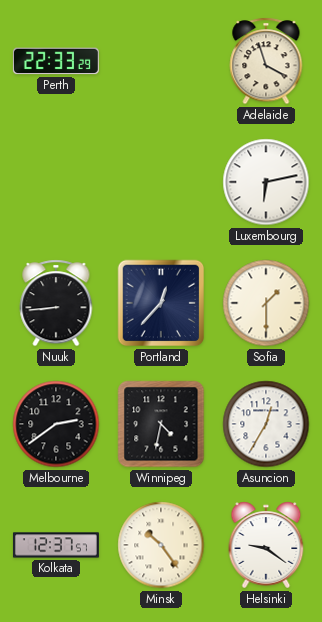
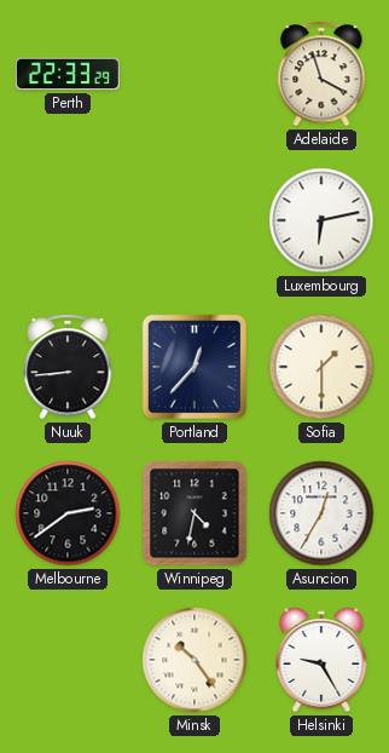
Kolkata: 12:37 -> none
Helsinki: 9:21 -> 9:25
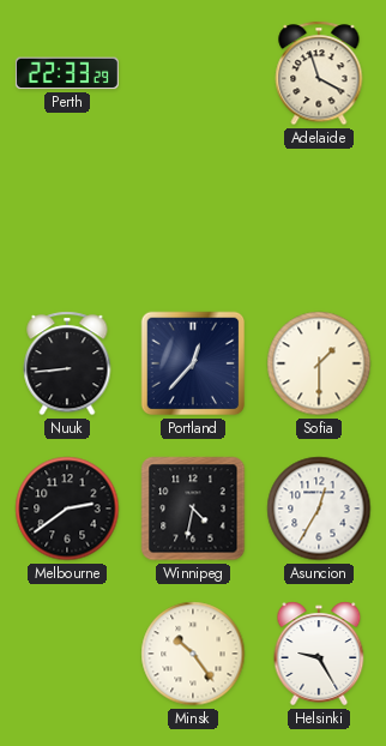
Luxembourg: 6:13 -> none
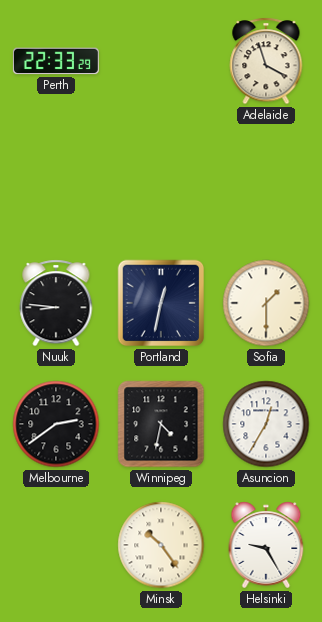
Nuuk: 8:44 -> 8:46
Portland: 12:37 -> 12:32
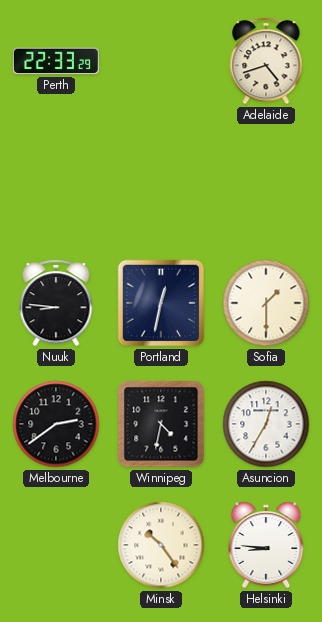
Adelaide: 3:57 -> 4:42
Helsinki: 9:25 -> 8:46
